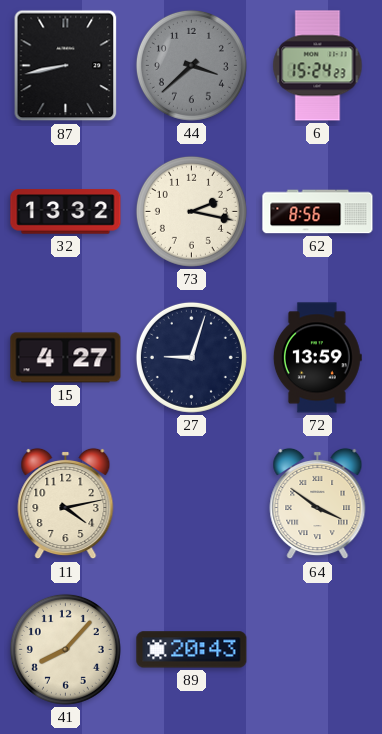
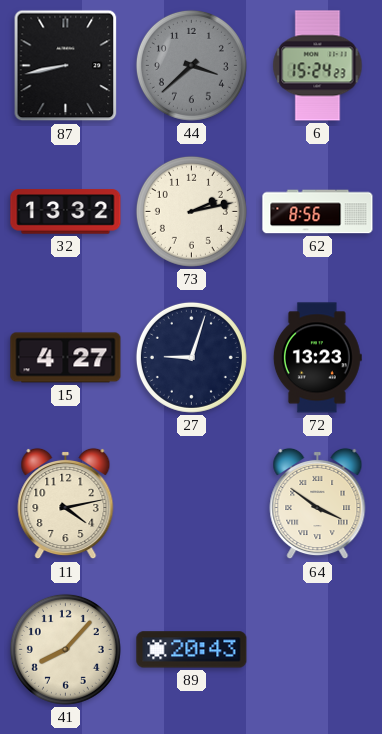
73: 2:17 -> 2:13
72: 13:59 -> 13:23
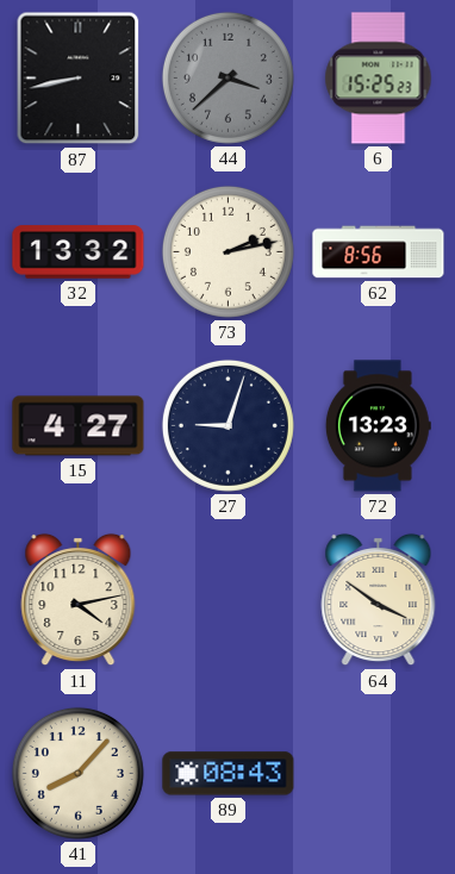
6: 15:24 -> 15:25
89: 20:43 -> 08:43
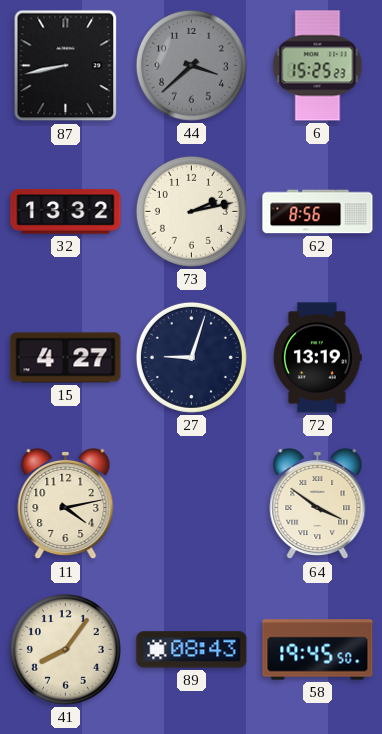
72: 13:23 -> 13:19
41: 8:07 -> 8:06
58: none -> 19:45
